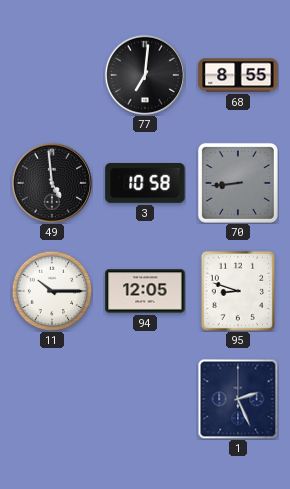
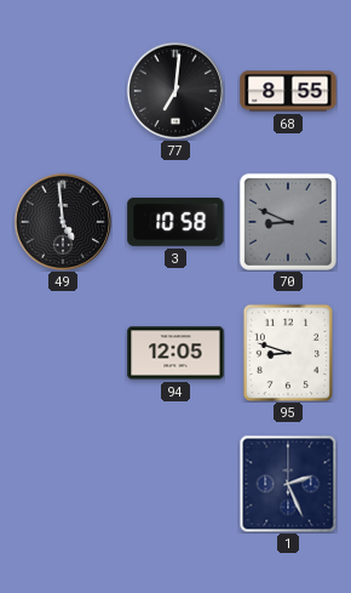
70: 8:44 -> 8:49
11: 10:15 -> none
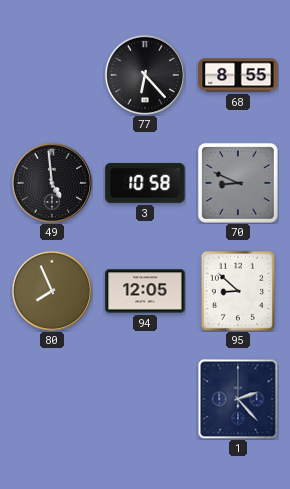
77: 7:01 -> 6:23
80: none -> 7:56
95: 8:48 -> 8:52
1: 2:26 -> 2:23
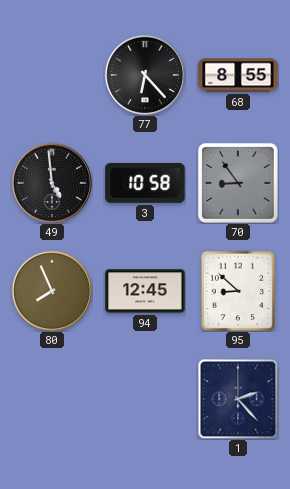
70: 8:49 -> 8:54
94: 12:05 -> 12:45
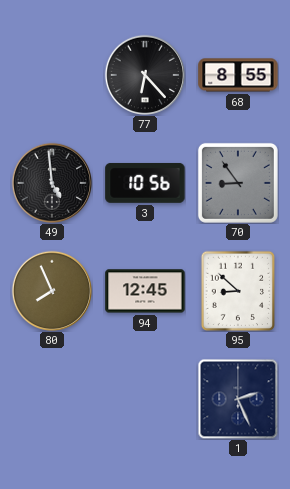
3: 10:58 -> 10:56
1: 2:23 -> 2:26
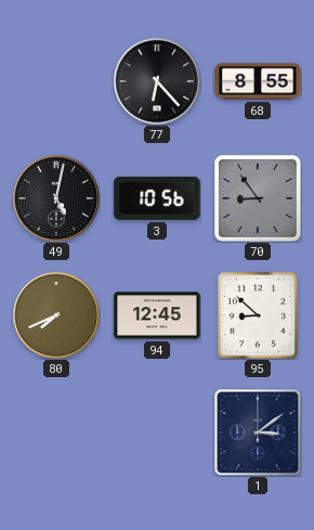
49: 4:59 -> 5:02
80: 7:56 -> 7:41
1: 2:26 -> 3:09
